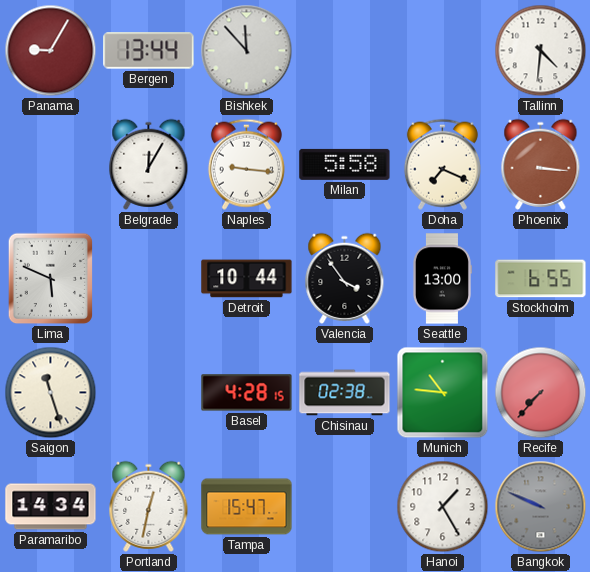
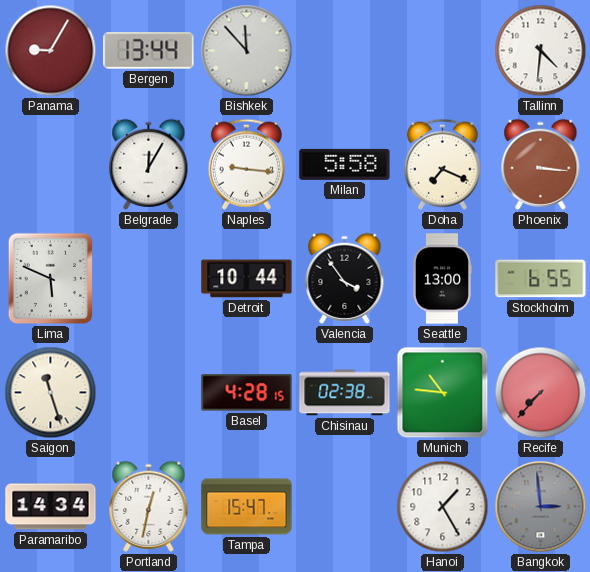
Bangkok: 9:49 -> 2:59
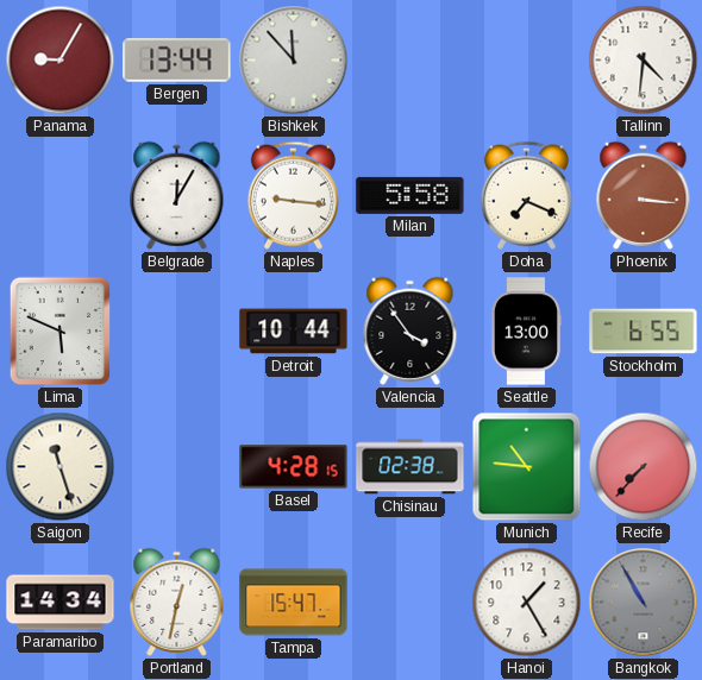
Bangkok: 2:59 -> 10:55
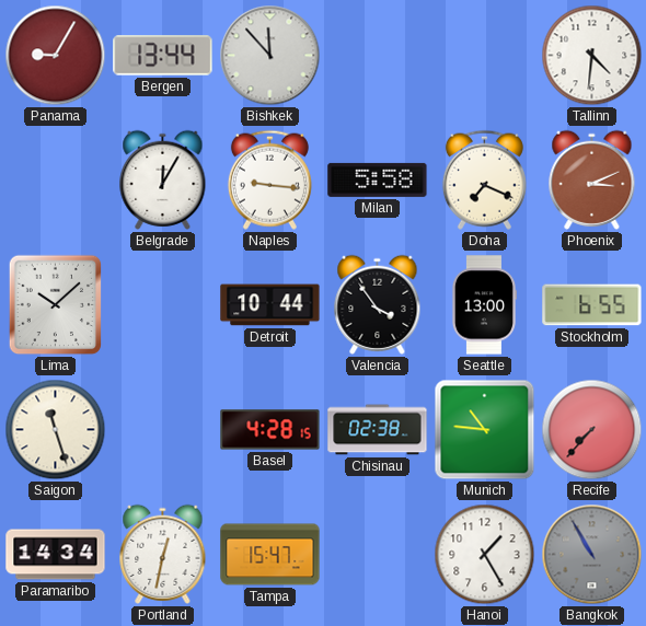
Phoenix: 3:16 -> 3:11
Lima: 5:49 -> 10:08
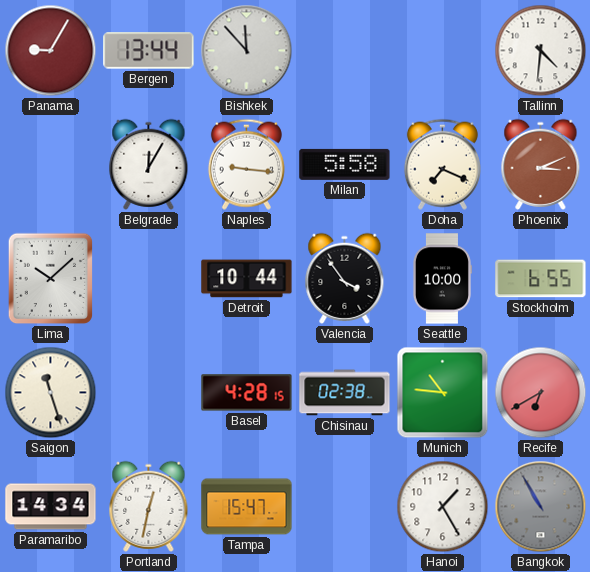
Seattle: 13:00 -> 10:00
Recife: 7:37 -> 6:40
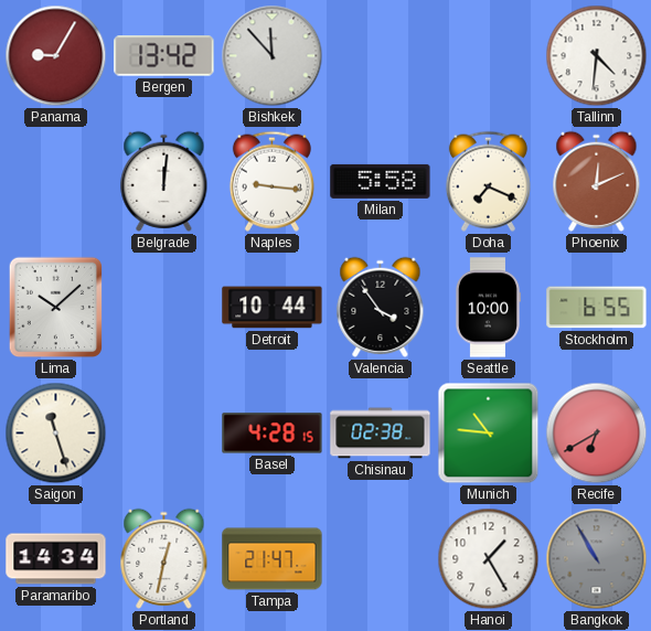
Bergen: 13:44 -> 13:42
Belgrade: 12:05 -> 12:01
Phoenix: 3:11 -> 12:11
Tampa: 15:47 -> 21:47
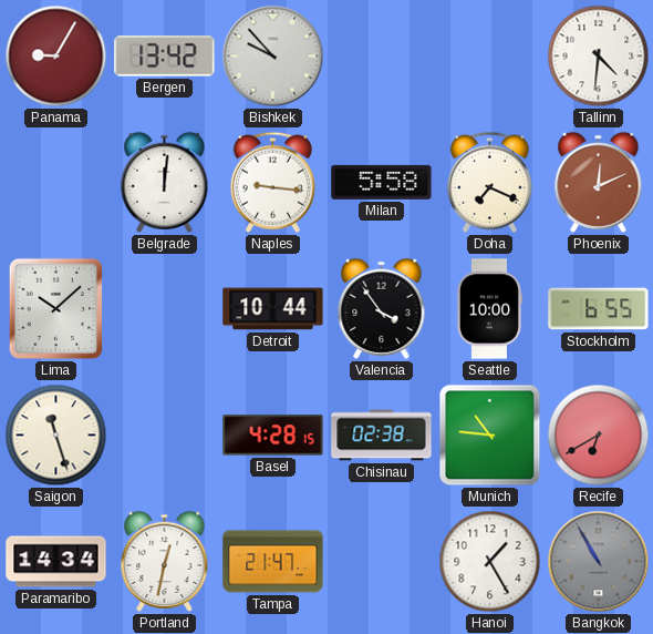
Bishkek: 11:53 -> 9:53
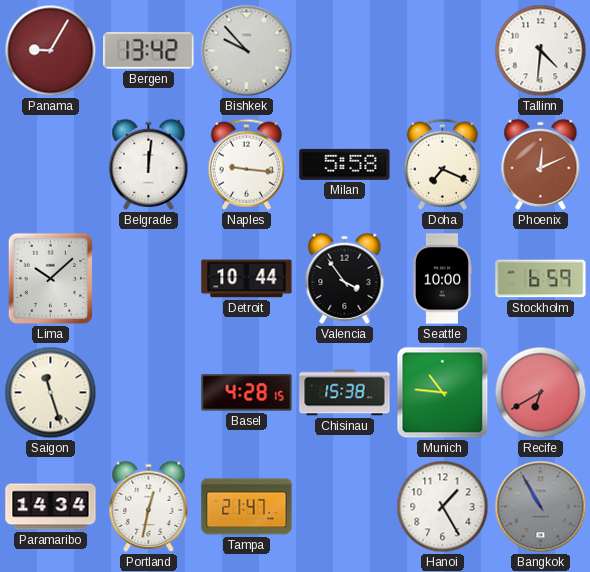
Stockholm: 6:55 -> 6:59
Chisinau: 02:38 -> 15:38
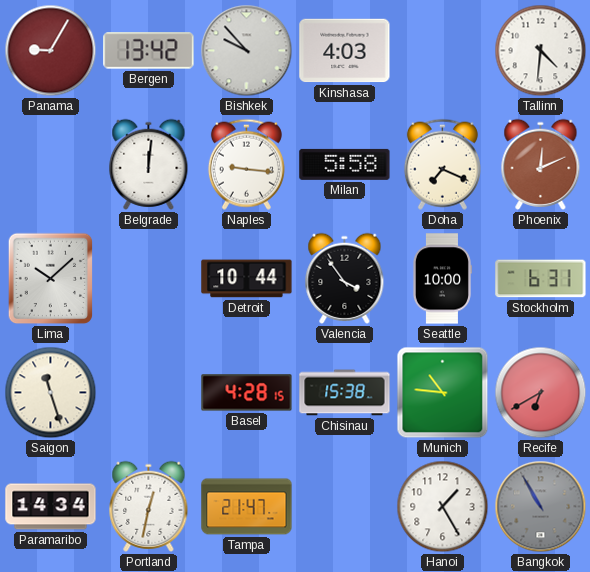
Kinshasa: none -> 4:03
Stockholm: 6:59 -> 6:31
